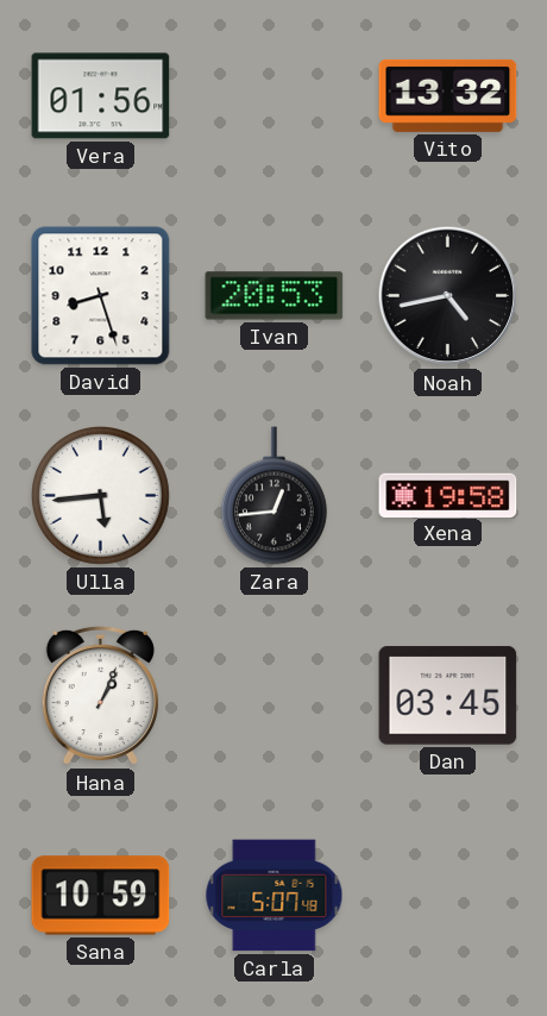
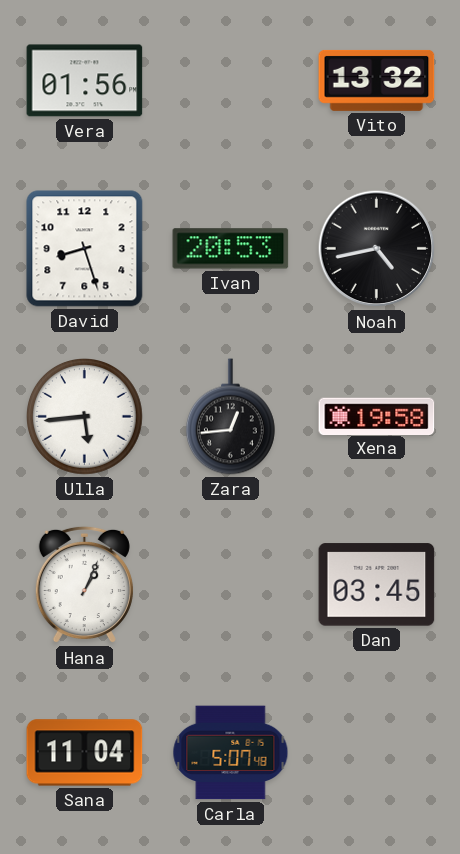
Sana: 10:59 -> 11:04
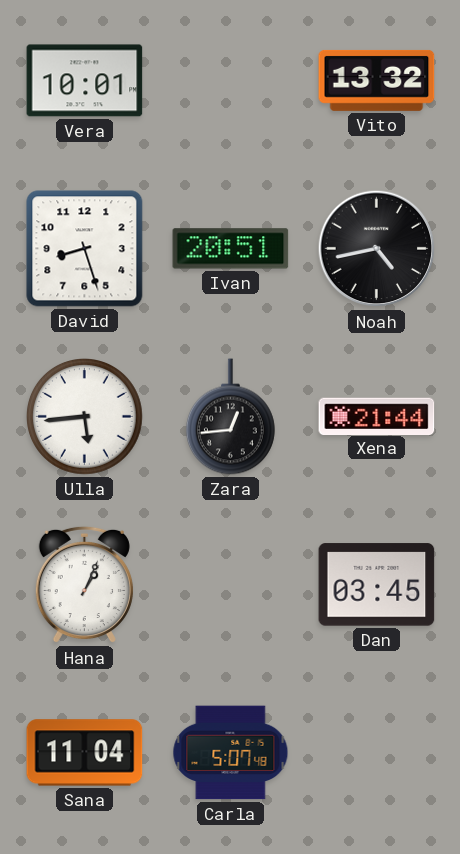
Vera: 01:56 -> 10:01
Ivan: 20:53 -> 20:51
Xena: 19:58 -> 21:44
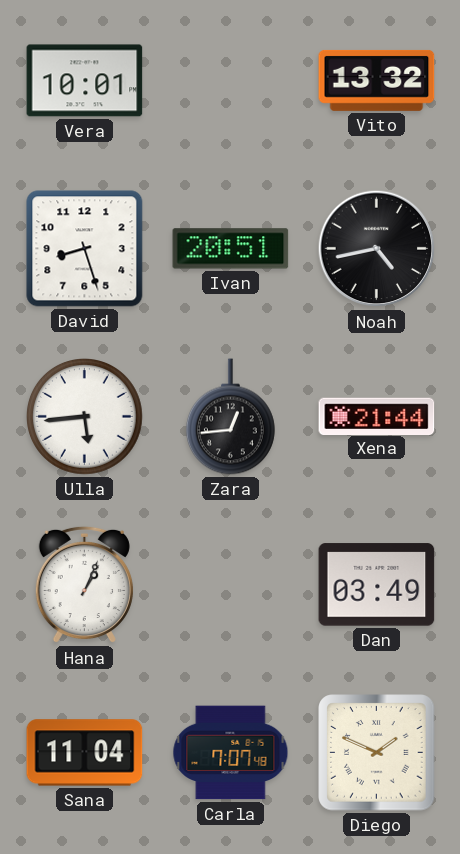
Dan: 03:45 -> 03:49
Carla: 5:07 -> 7:07
Diego: none -> 1:49
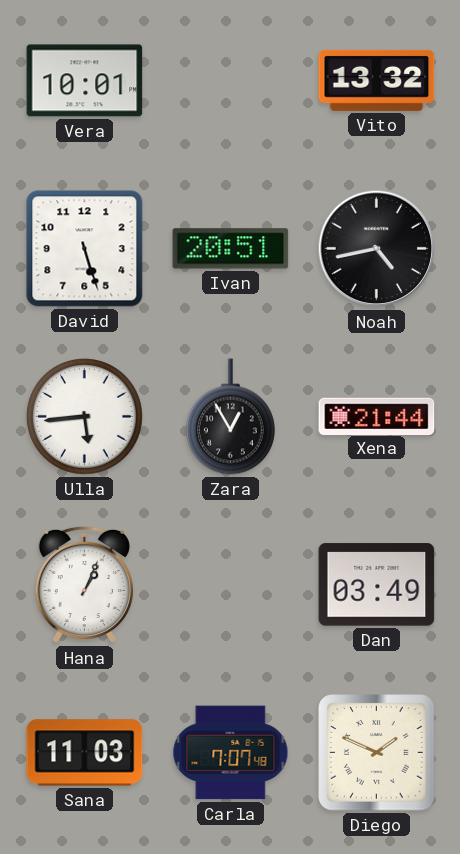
David: 8:27 -> 5:27
Zara: 12:44 -> 12:55
Sana: 11:04 -> 11:03
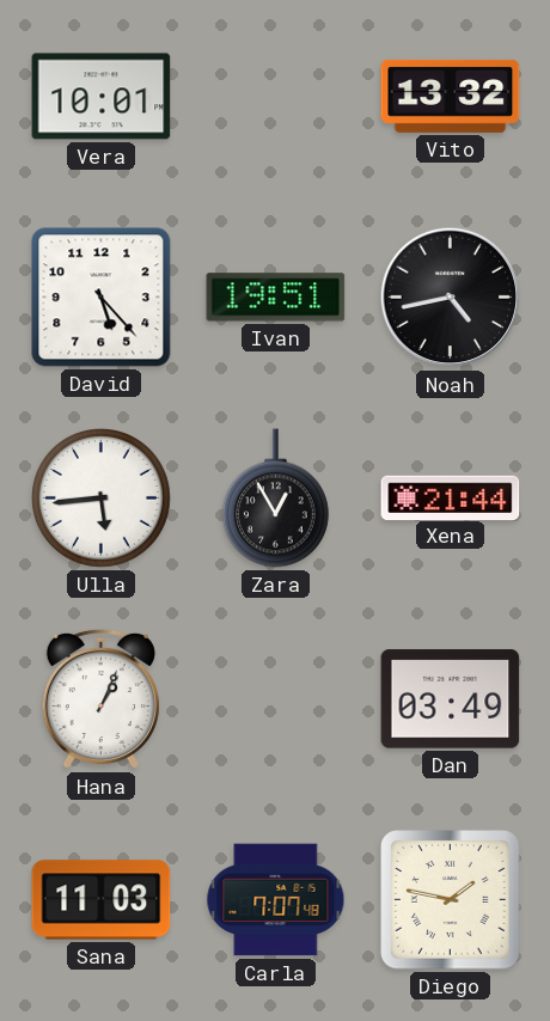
David: 5:27 -> 5:23
Ivan: 20:51 -> 19:51
Diego: 1:49 -> 1:47
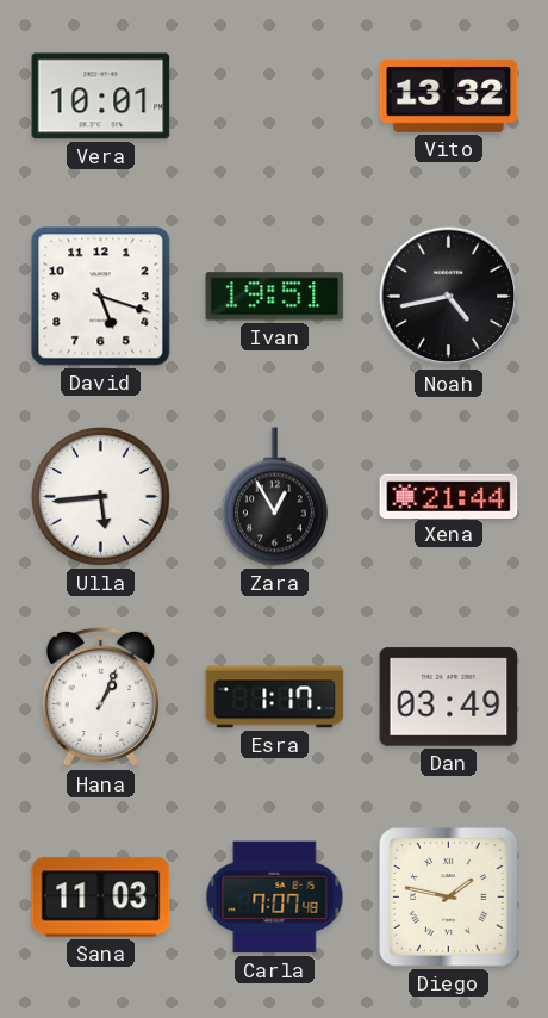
David: 5:23 -> 5:18
Esra: none -> 1:17
